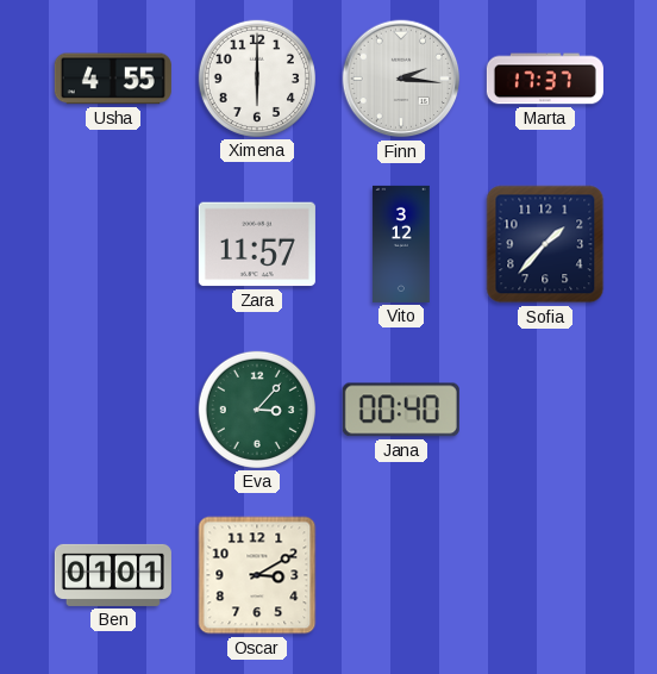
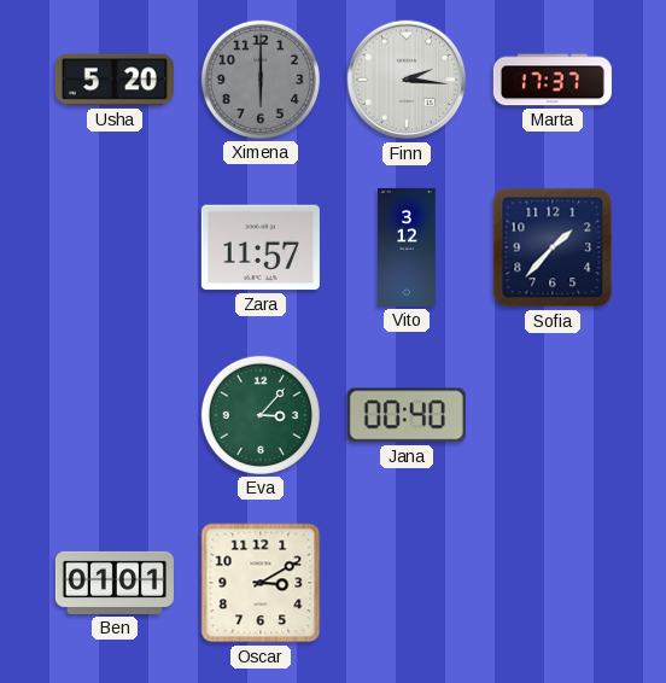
Usha: 4:55 -> 5:20
Ximena dial: white -> grey
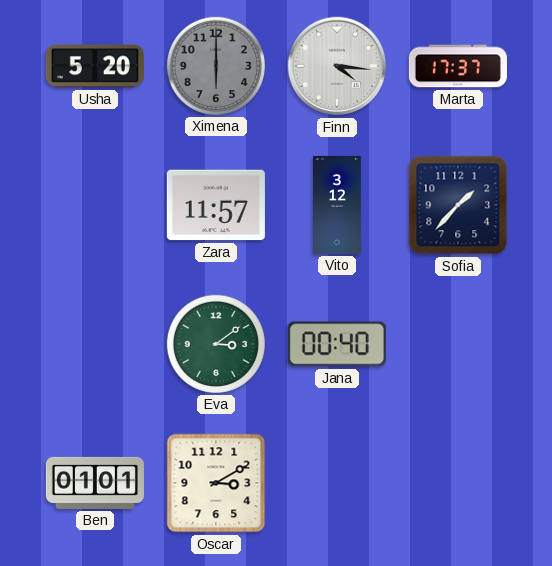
Finn: 2:16 -> 4:16
Eva: 3:07 -> 3:09
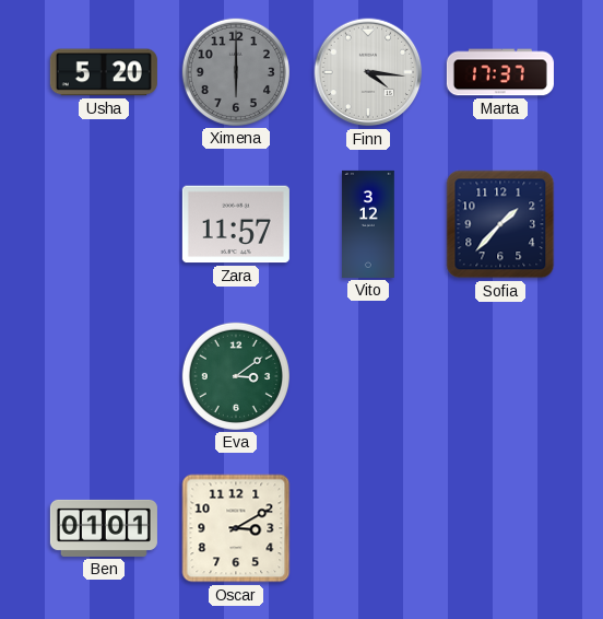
Jana: 00:40 -> none
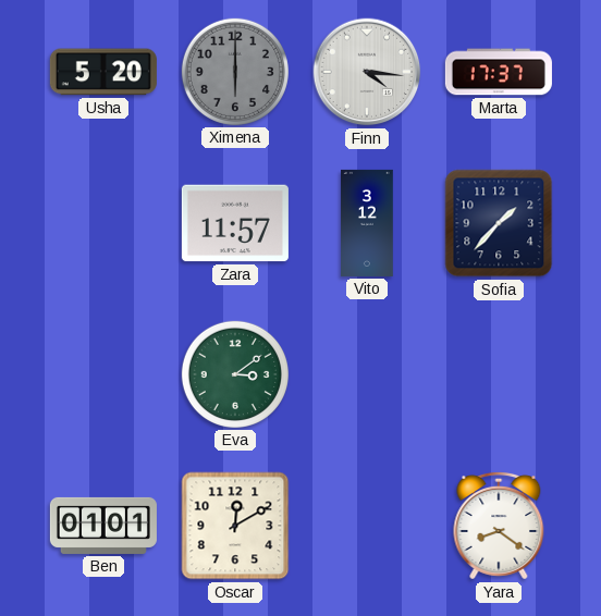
Oscar: 3:10 -> 12:10
Yara: none -> 8:21
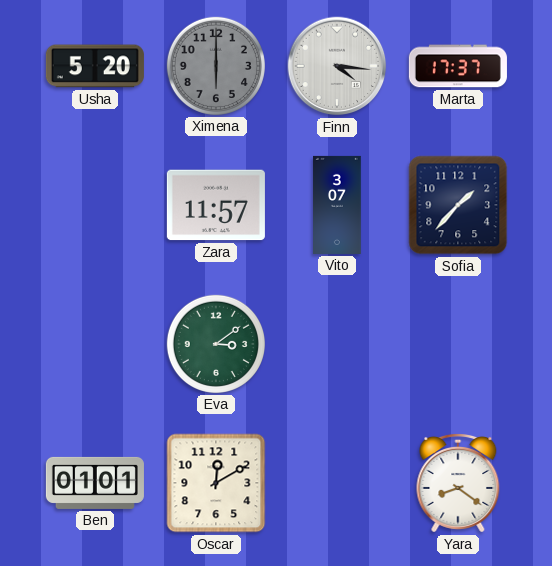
Vito: 3:12 -> 3:07
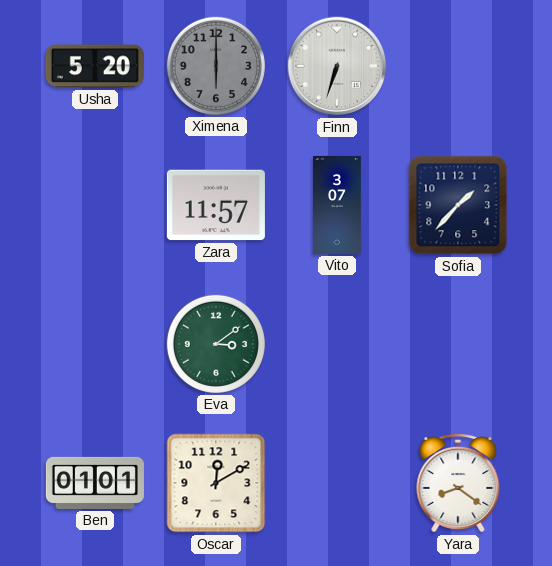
Finn: 4:16 -> 6:33
Marta: 17:37 -> none
